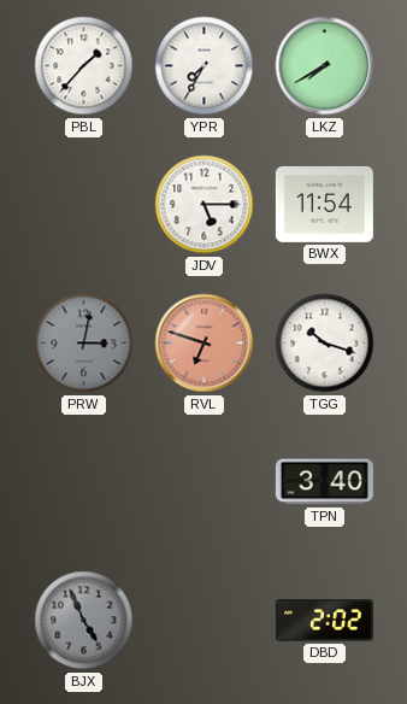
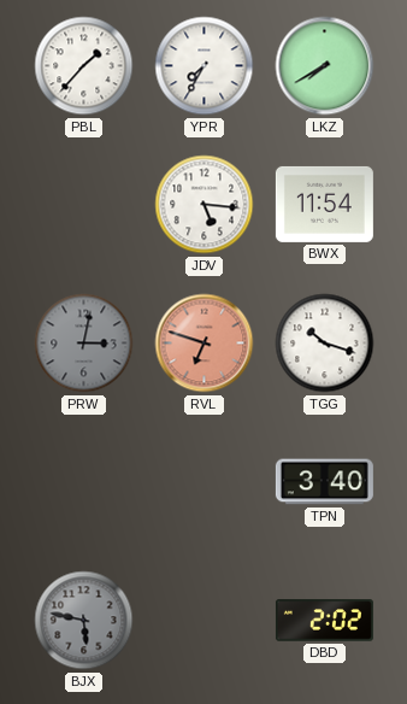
JDV: 5:15 -> 5:16
BJX: 4:56 -> 5:47
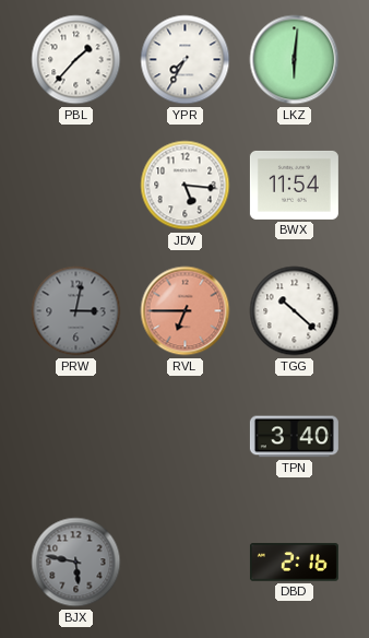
LKZ: 7:40 -> 6:01
RVL: 6:48 -> 6:45
TGG: 10:18 -> 10:22
DBD: 2:02 -> 2:16
